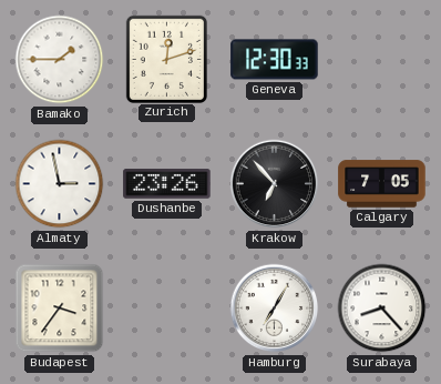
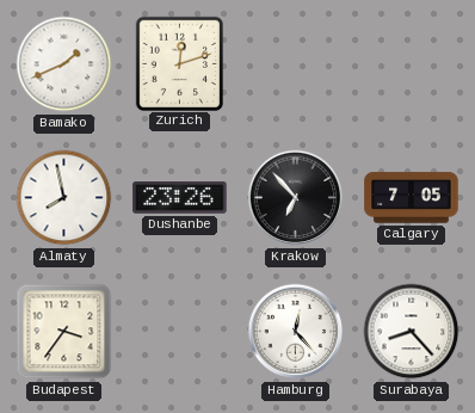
Bamako: 1:45 -> 1:41
Geneva: 12:30 -> none
Almaty: 2:58 -> 7:58
Hamburg: 7:05 -> 12:23
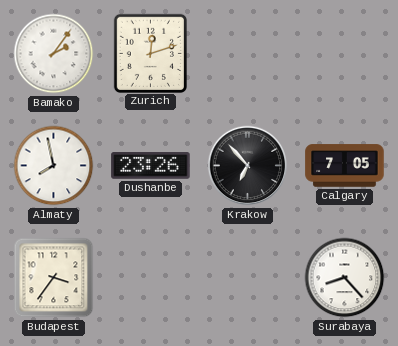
Bamako: 1:41 -> 2:06
Hamburg: 12:23 -> none
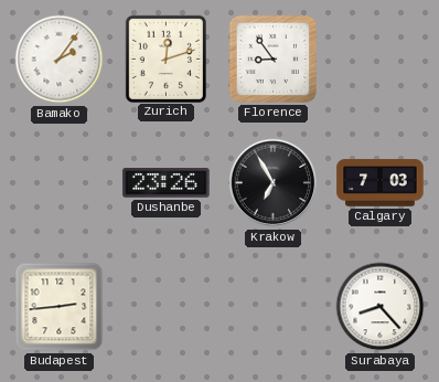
Florence: none -> 8:54
Almaty: 7:58 -> none
Krakow: 6:53 -> 6:55
Calgary: 7:05 -> 7:03
Budapest: 3:36 -> 2:44
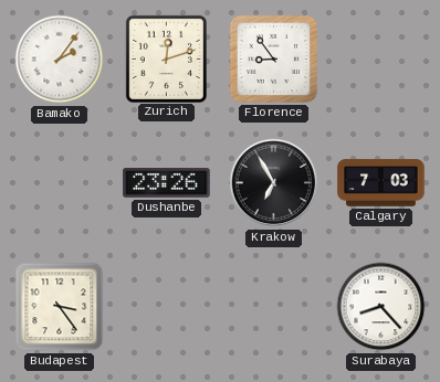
Budapest: 2:44 -> 3:24
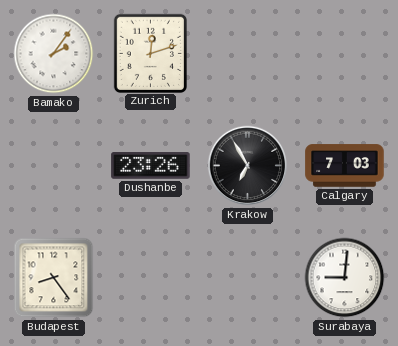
Florence: 8:54 -> none
Budapest: 3:24 -> 8:24
Surabaya: 8:23 -> 9:01
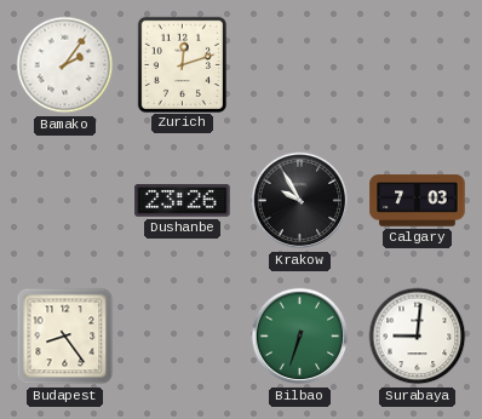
Krakow: 6:55 -> 9:55
Bilbao: none -> 6:33
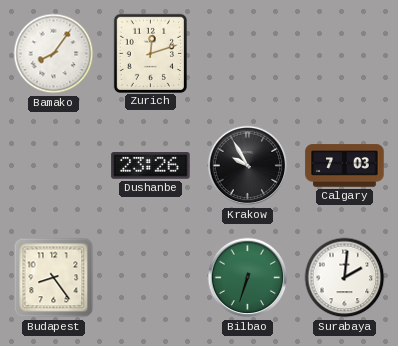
Bamako: 2:06 -> 8:06
Surabaya: 9:01 -> 2:01
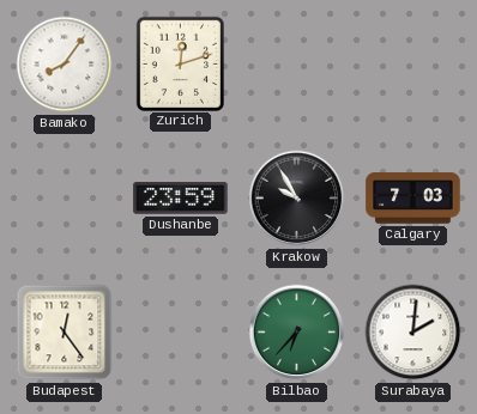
Dushanbe: 23:26 -> 23:59
Budapest: 8:24 -> 12:24
Bilbao: 6:33 -> 6:37
